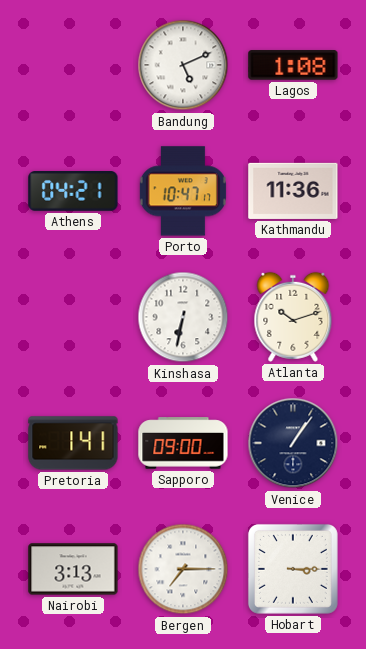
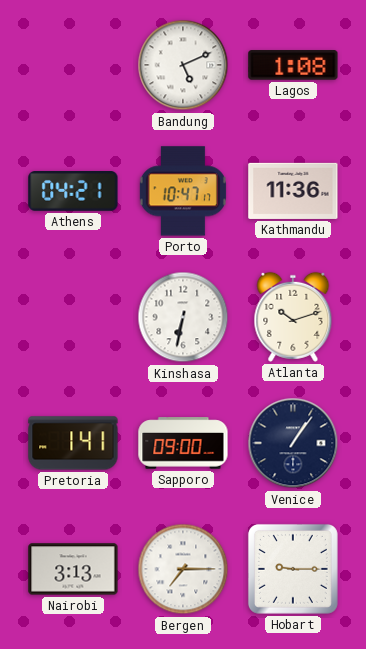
Hobart: 3:15 -> 9:15
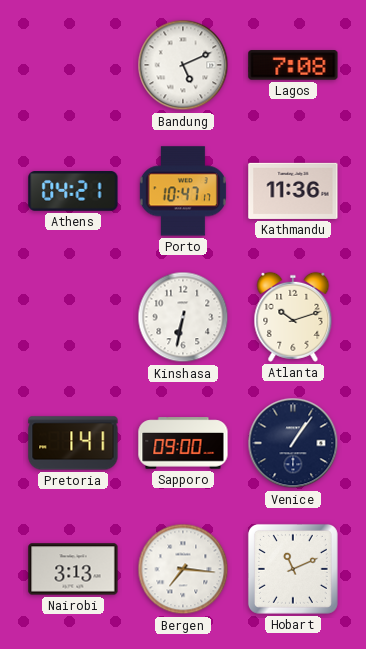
Lagos: 1:08 -> 7:08
Bergen: 7:15 -> 7:16
Hobart: 9:15 -> 11:11
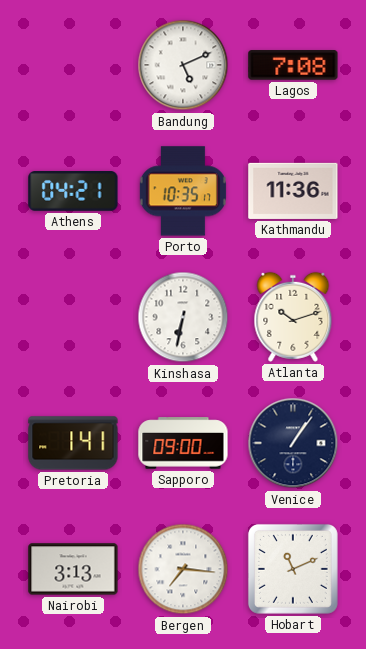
Porto: 10:47 -> 10:35
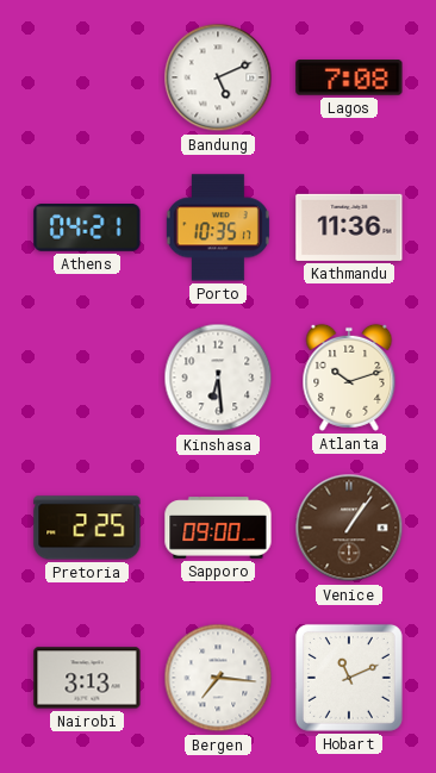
Kinshasa: 6:32 -> 6:29
Pretoria: 1:41 -> 2:25
Venice dial: navy -> brown
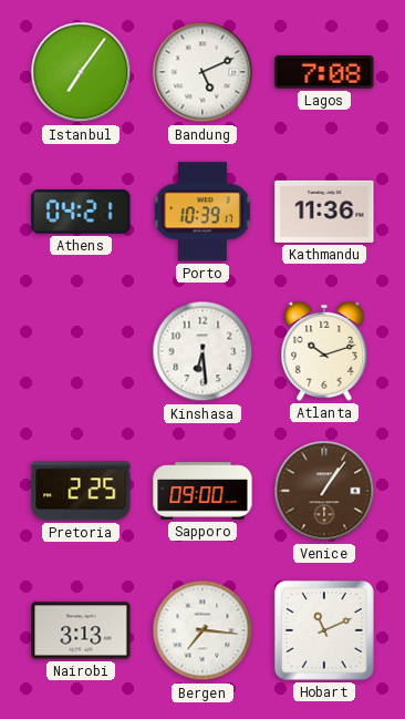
Istanbul: none -> 7:06
Porto: 10:35 -> 10:39
